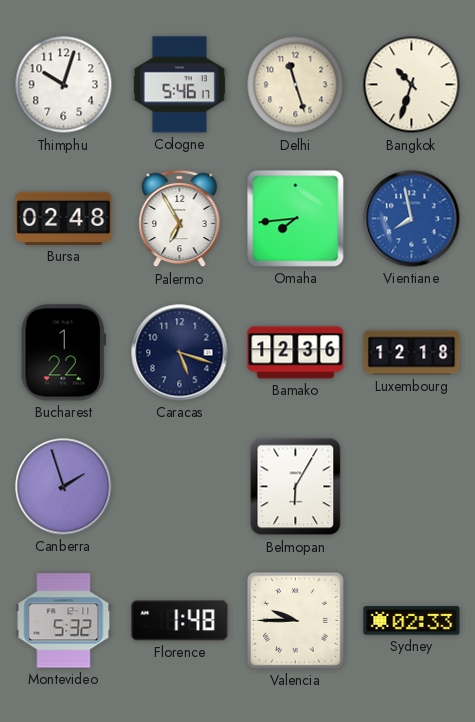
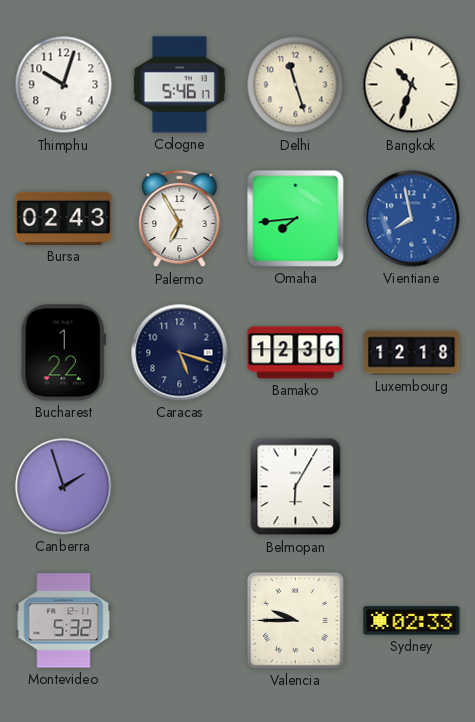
Bursa: 02:48 -> 02:43
Florence: 1:48 -> none
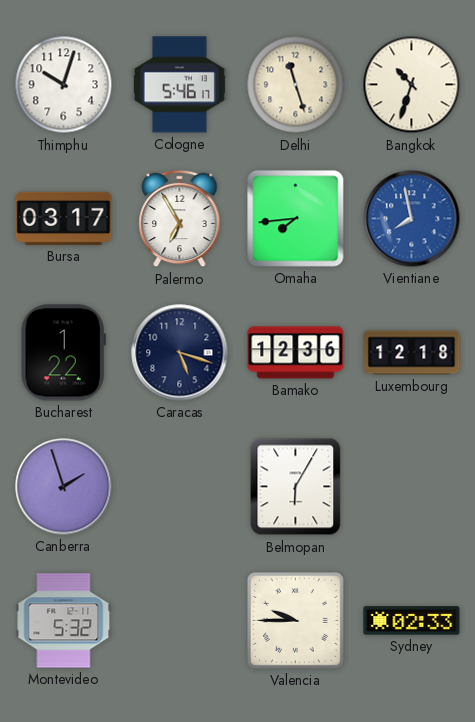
Bursa: 02:43 -> 03:17
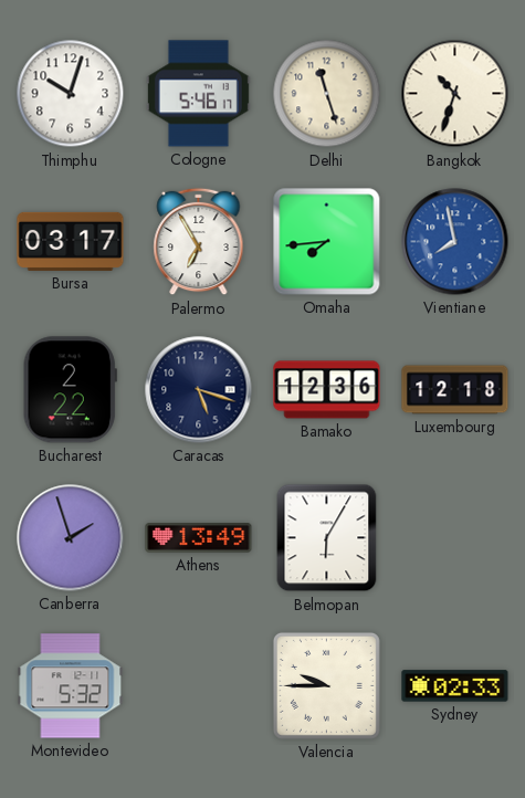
Bucharest: 1:22 -> 2:22
Athens: none -> 13:49
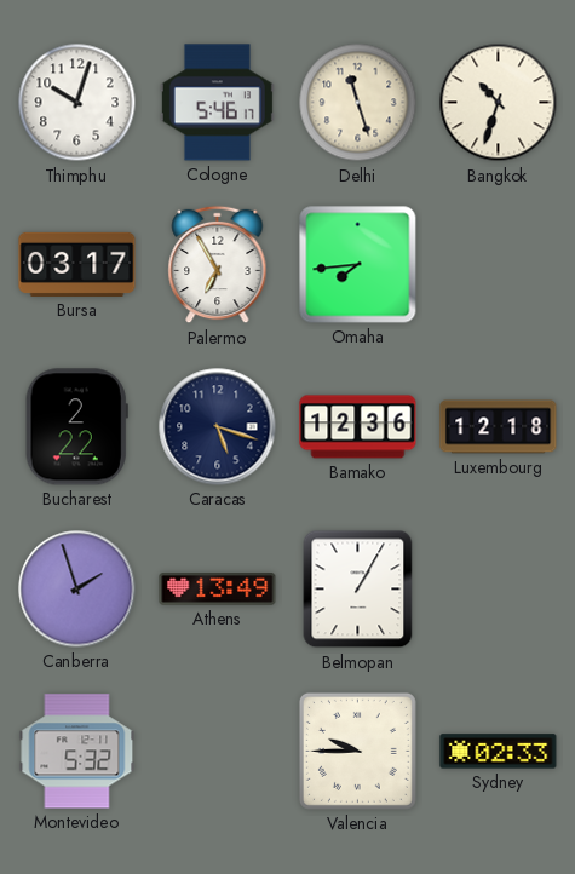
Vientiane: 7:58 -> none
Belmopan: 6:05 -> 1:05
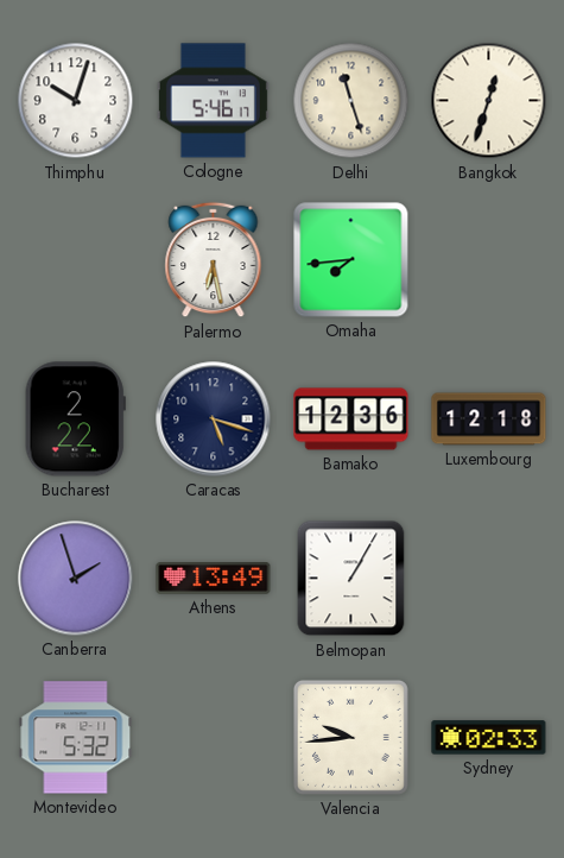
Bangkok: 10:33 -> 12:33
Bursa: 03:17 -> none
Palermo: 6:55 -> 6:28
Valencia: 9:45 -> 9:44
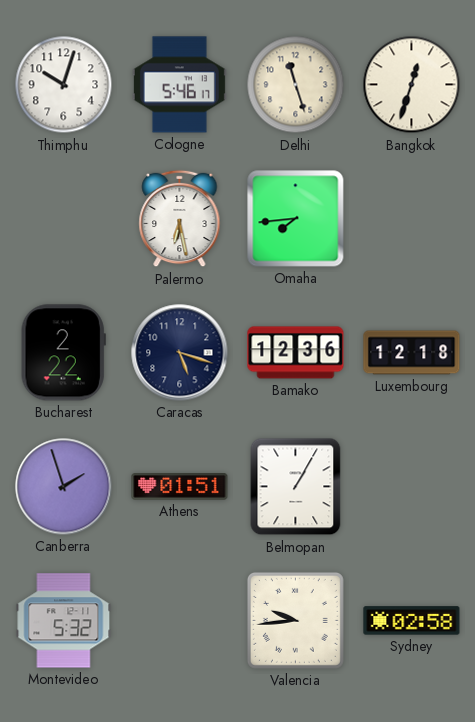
Athens: 13:49 -> 01:51
Sydney: 02:33 -> 02:58
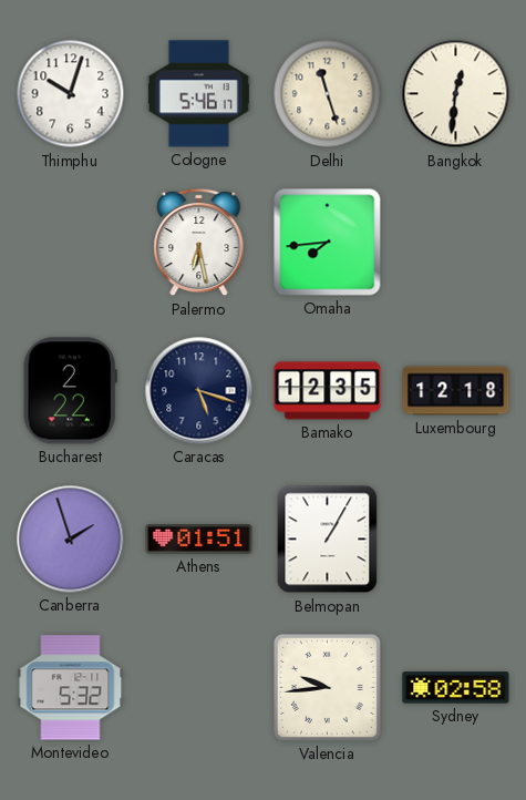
Bangkok: 12:33 -> 12:31
Bamako: 12:36 -> 12:35
